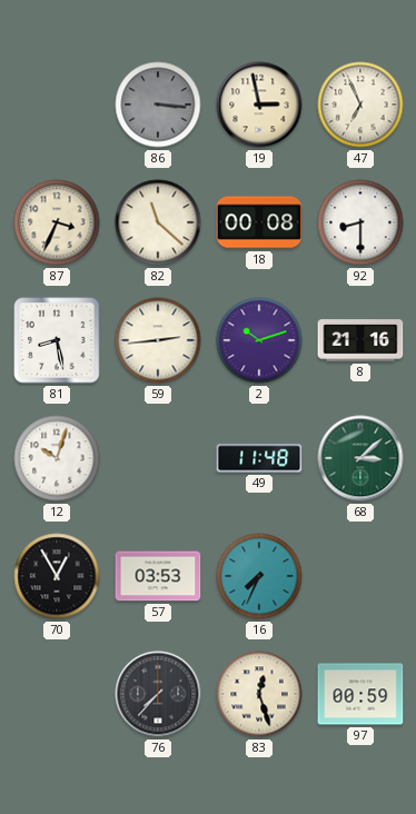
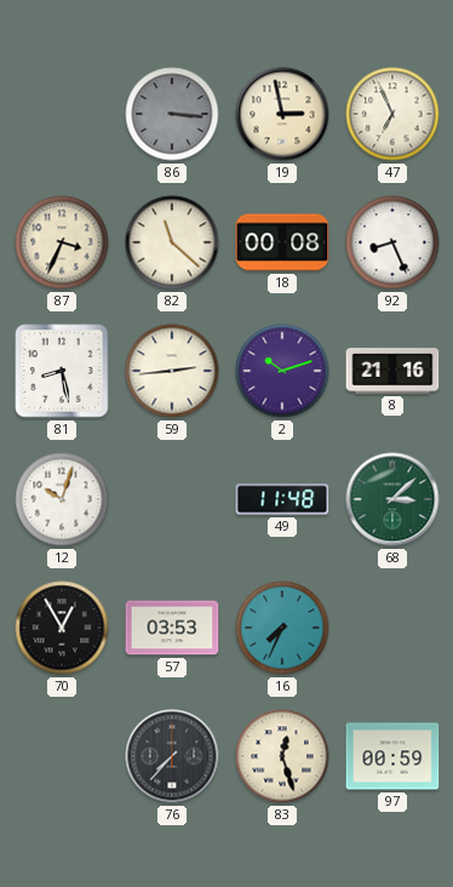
92: 8:30 -> 8:26
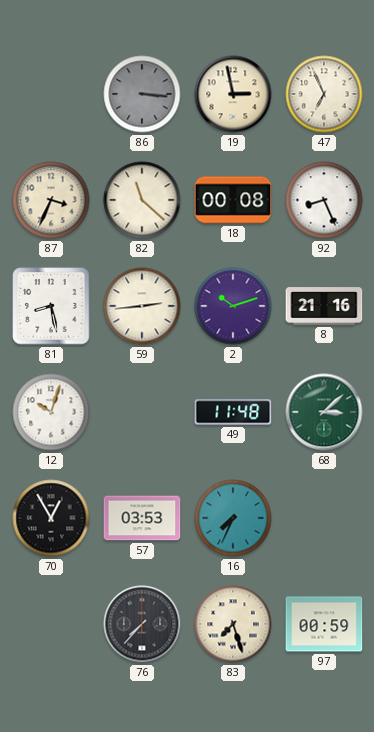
83: 12:27 -> 7:27
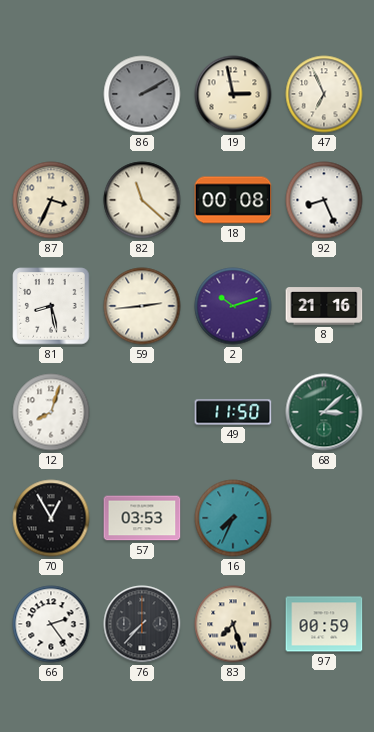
86: 3:16 -> 2:10
12: 10:03 -> 8:03
49: 11:48 -> 11:50
66: none -> 2:24
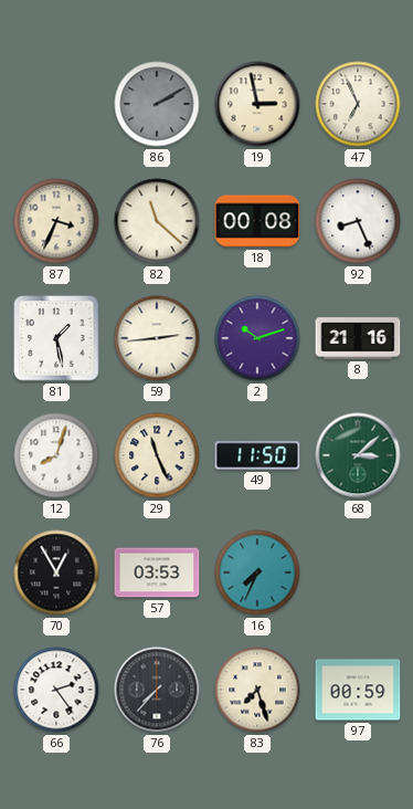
81: 8:28 -> 1:28
29: none -> 11:26
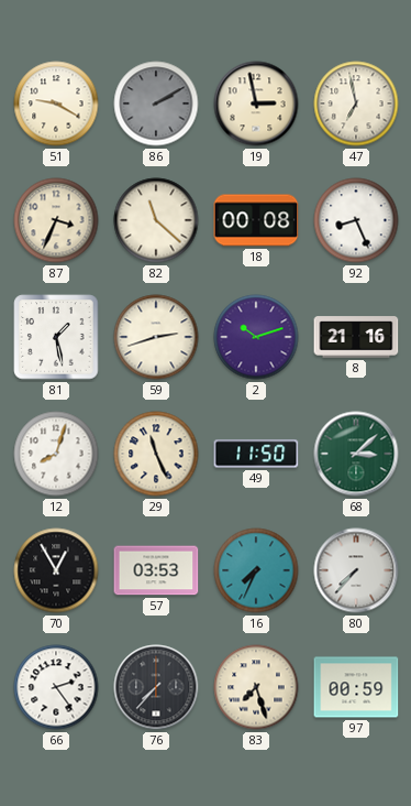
51: none -> 9:20
47: 6:56 -> 6:58
59: 2:44 -> 2:42
80: none -> 7:37
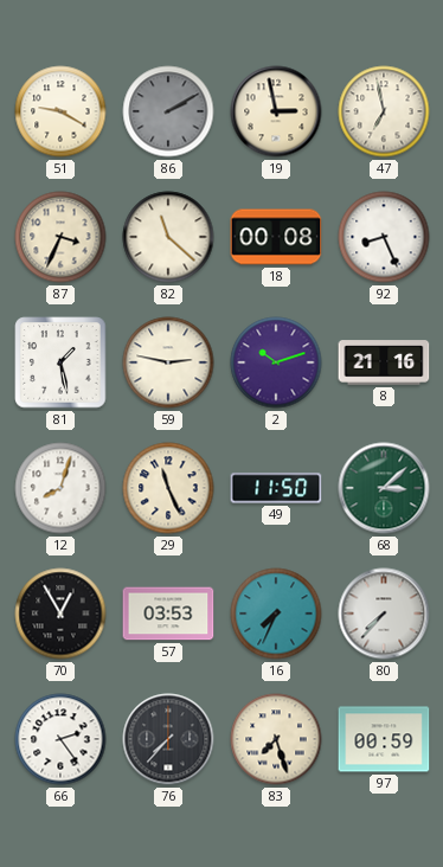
59: 2:42 -> 2:47
